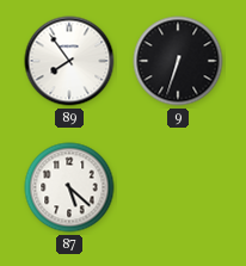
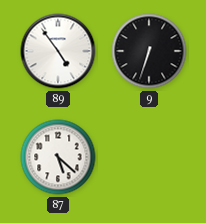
89: 7:54 -> 4:54
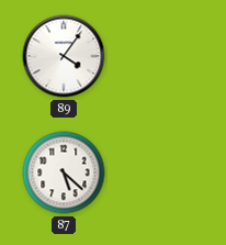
89: 4:54 -> 4:06
9: 6:33 -> none
